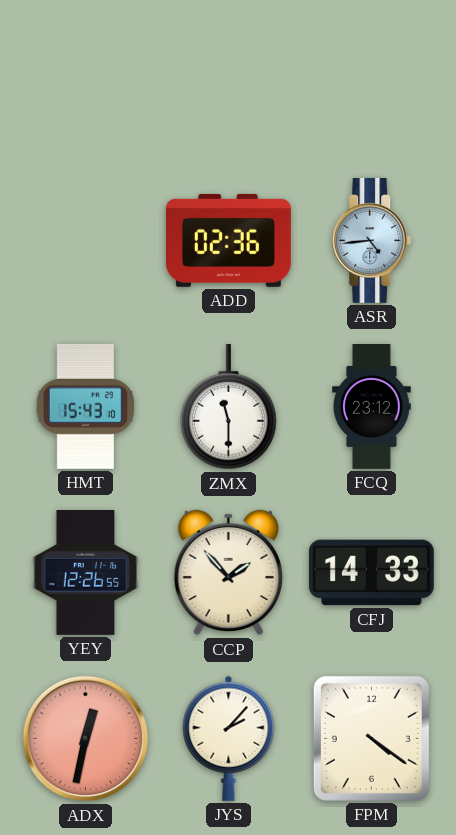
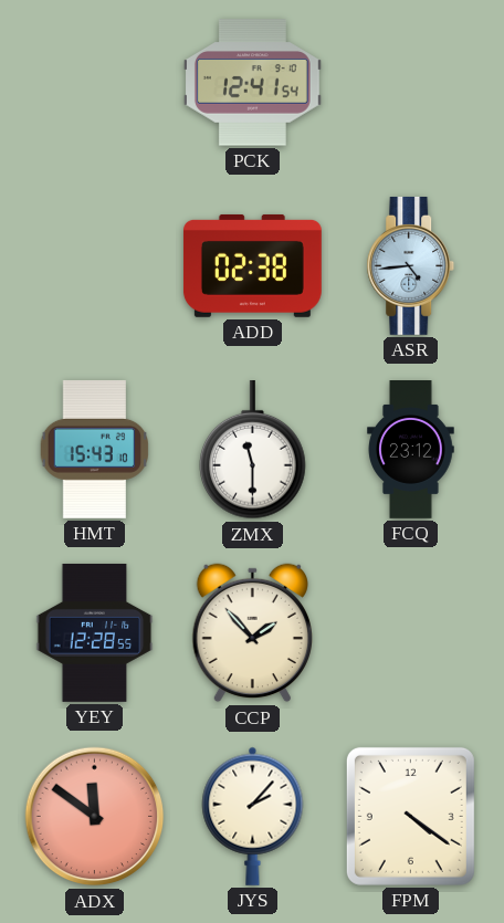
PCK: none -> 12:41
ADD: 02:36 -> 02:38
YEY: 12:26 -> 12:28
CFJ: 14:33 -> none
ADX: 12:32 -> 11:51
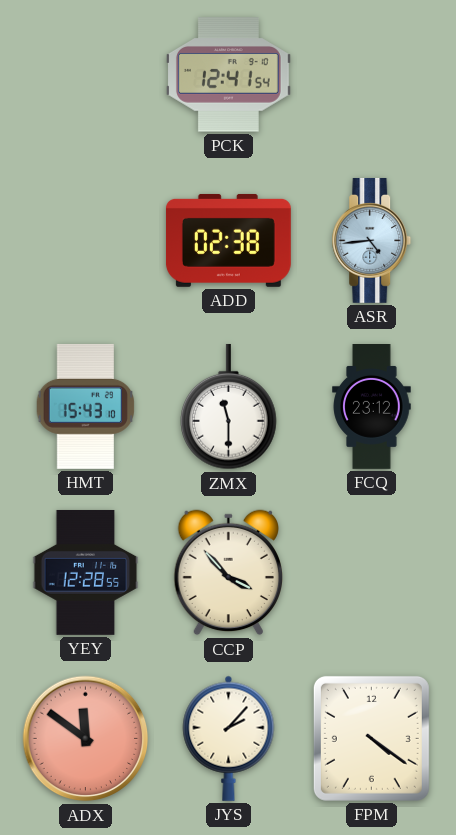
CCP: 1:53 -> 3:53
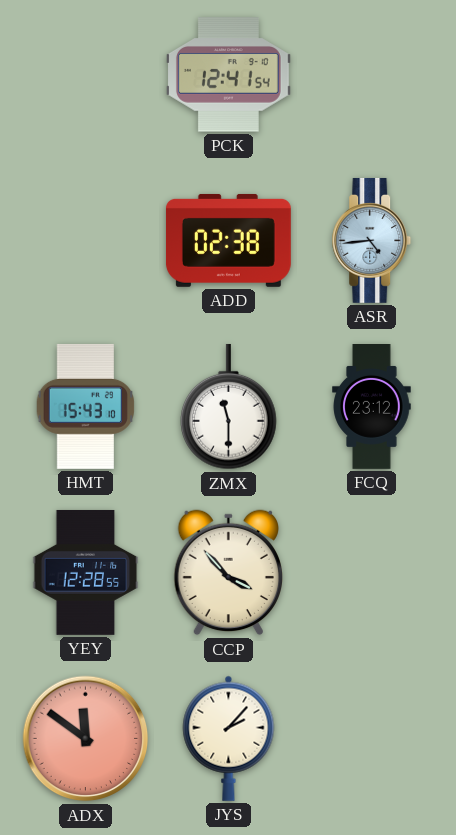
FPM: 4:21 -> none
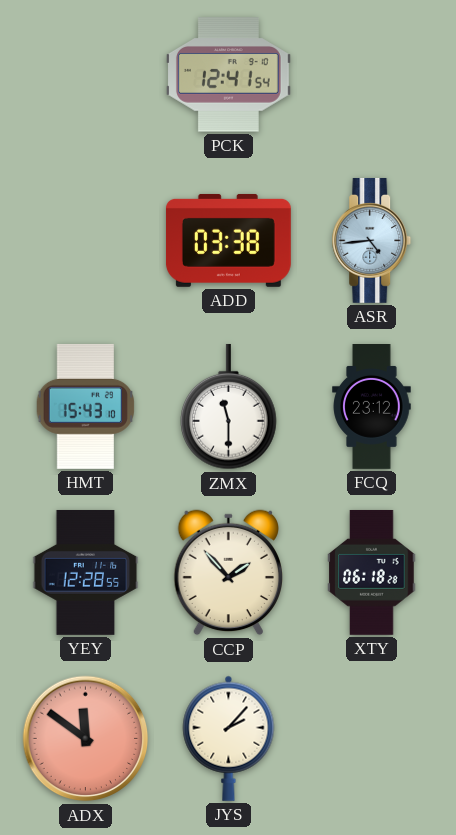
ADD: 02:38 -> 03:38
CCP: 3:53 -> 1:53
XTY: none -> 06:18
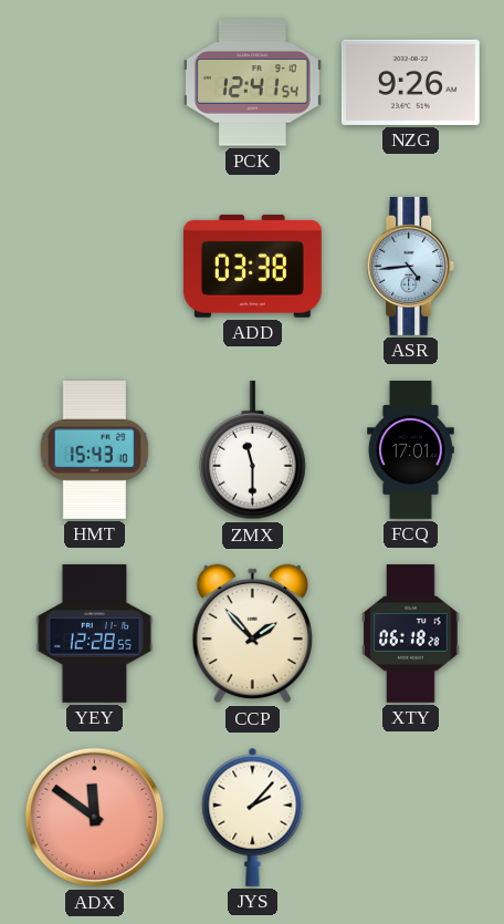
NZG: none -> 9:26
FCQ: 23:12 -> 17:01
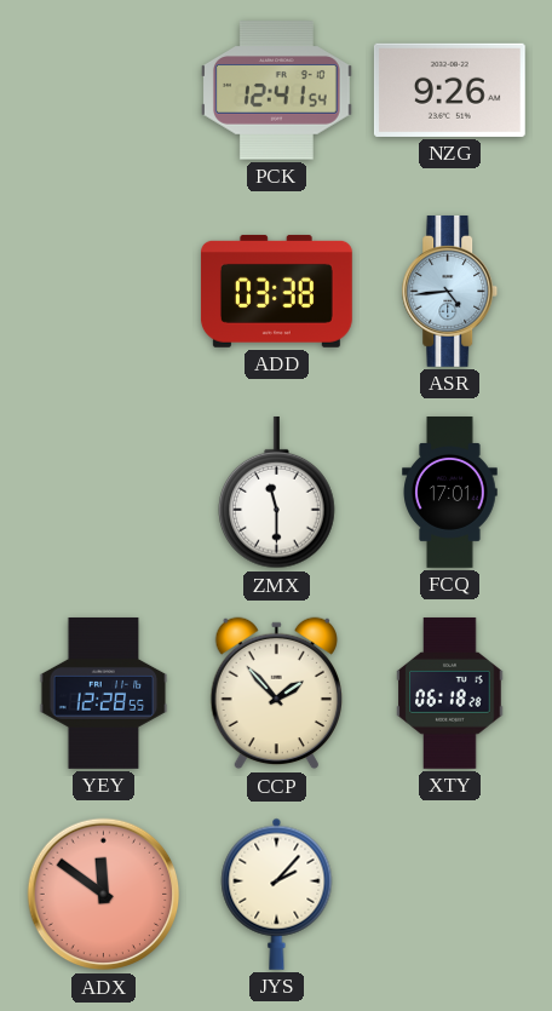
HMT: 15:43 -> none
